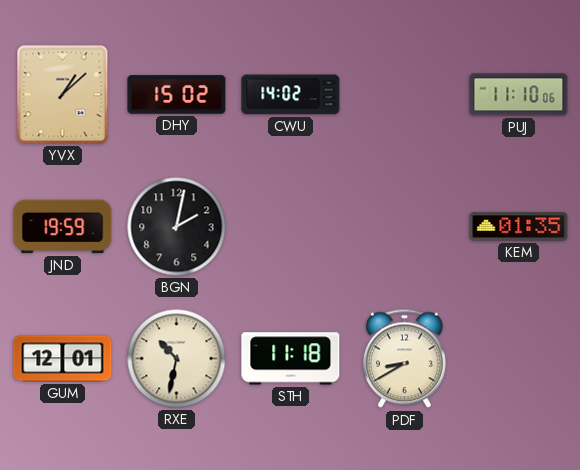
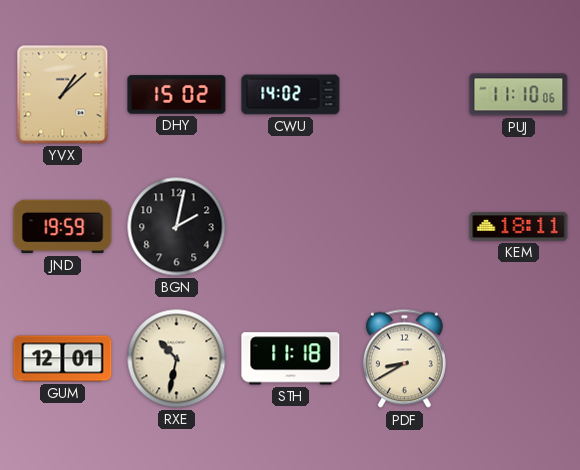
KEM: 01:35 -> 18:11
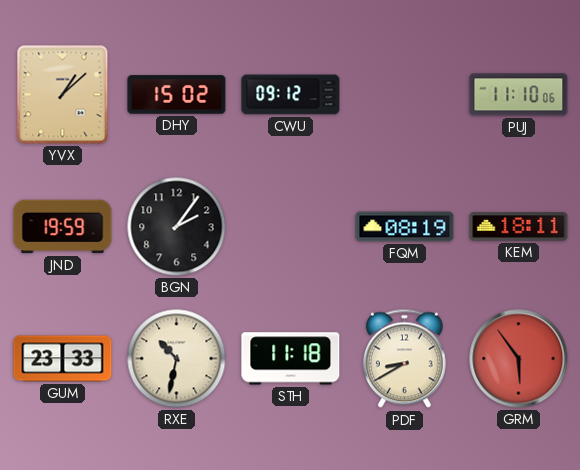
CWU: 14:02 -> 09:12
BGN: 2:02 -> 2:06
FQM: none -> 08:19
GUM: 12:01 -> 23:33
GRM: none -> 5:54
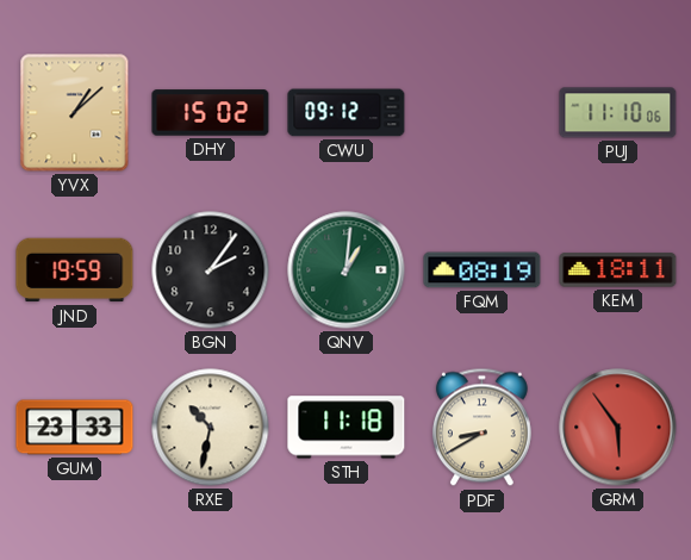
QNV: none -> 1:01
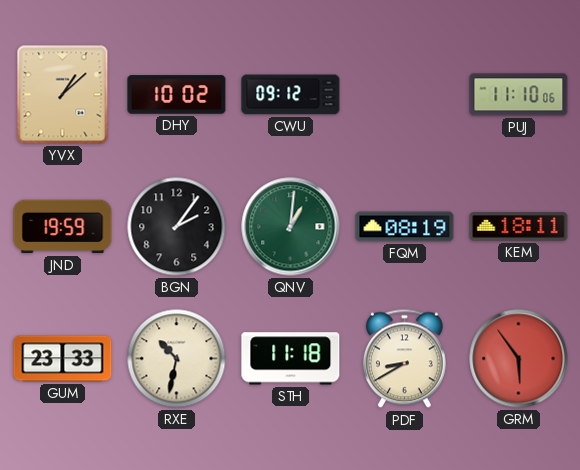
DHY: 15:02 -> 10:02
